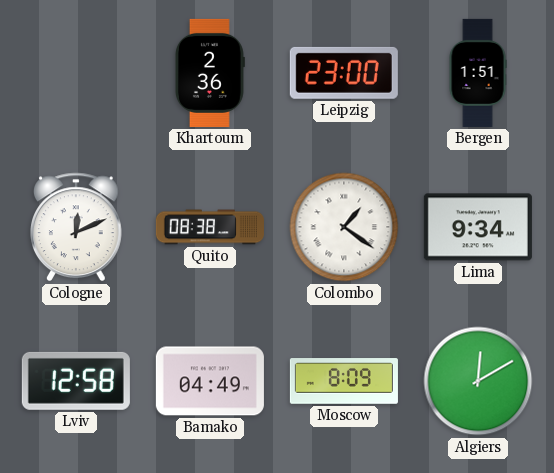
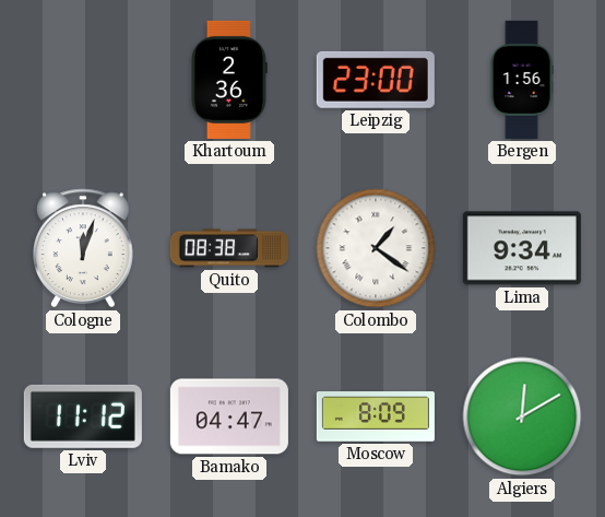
Bergen: 1:51 -> 1:56
Cologne: 12:11 -> 12:03
Lviv: 12:58 -> 11:12
Bamako: 04:49 -> 04:47
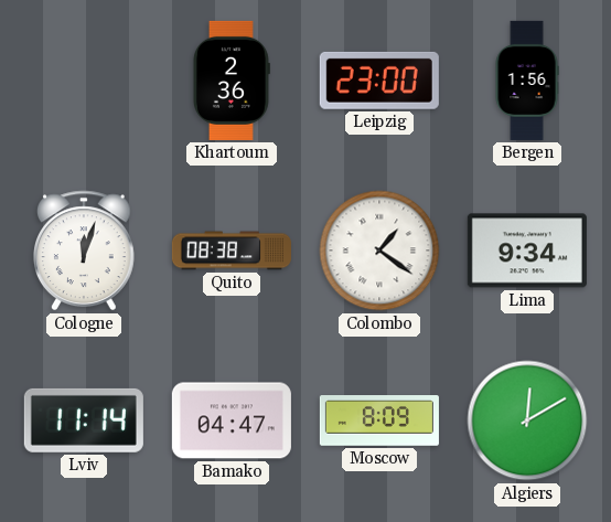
Lviv: 11:12 -> 11:14
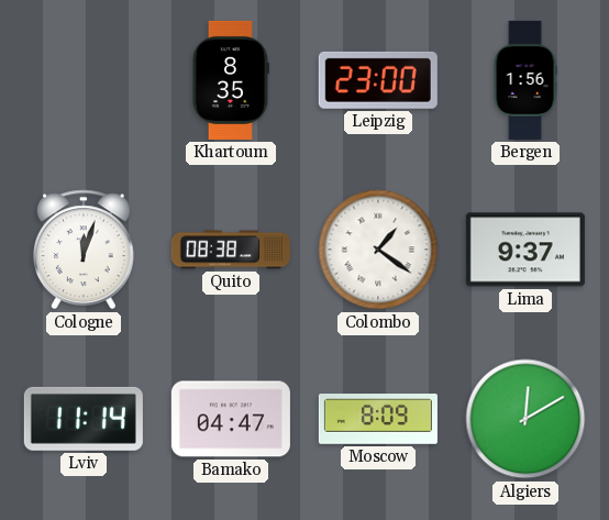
Khartoum: 2:36 -> 8:35
Lima: 9:34 -> 9:37
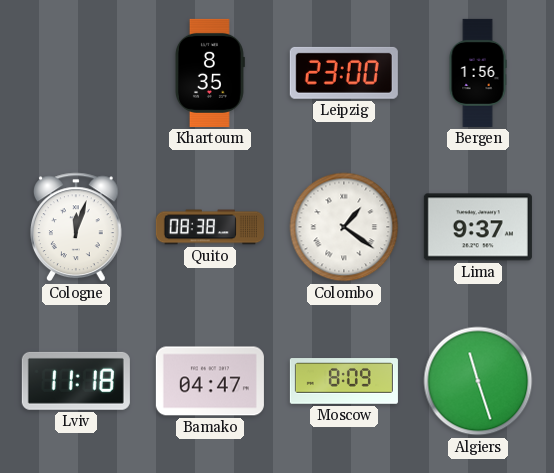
Lviv: 11:14 -> 11:18
Algiers: 12:10 -> 11:27
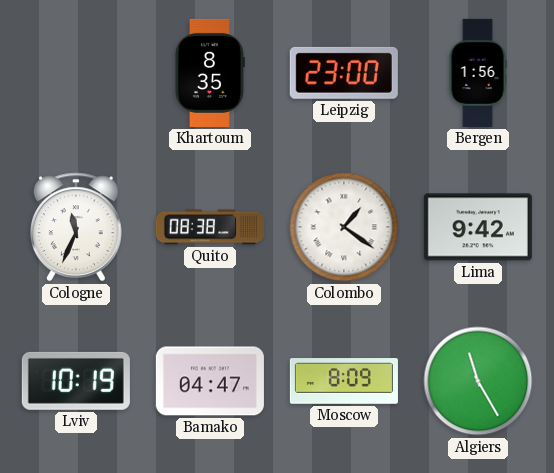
Cologne: 12:03 -> 11:34
Lima: 9:37 -> 9:42
Lviv: 11:18 -> 10:19
Algiers: 11:27 -> 11:25
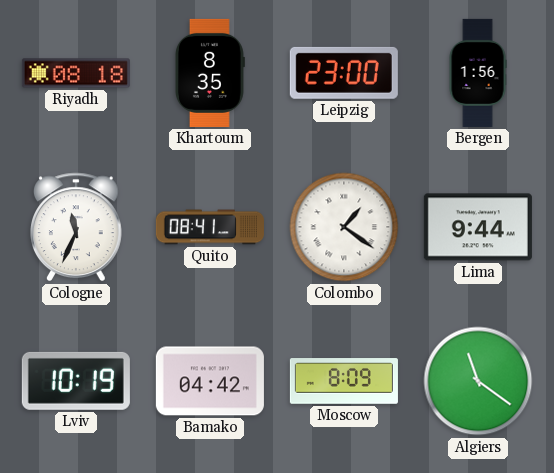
Riyadh: none -> 08:18
Quito: 08:38 -> 08:41
Lima: 9:42 -> 9:44
Bamako: 04:47 -> 04:42
Algiers: 11:25 -> 11:21
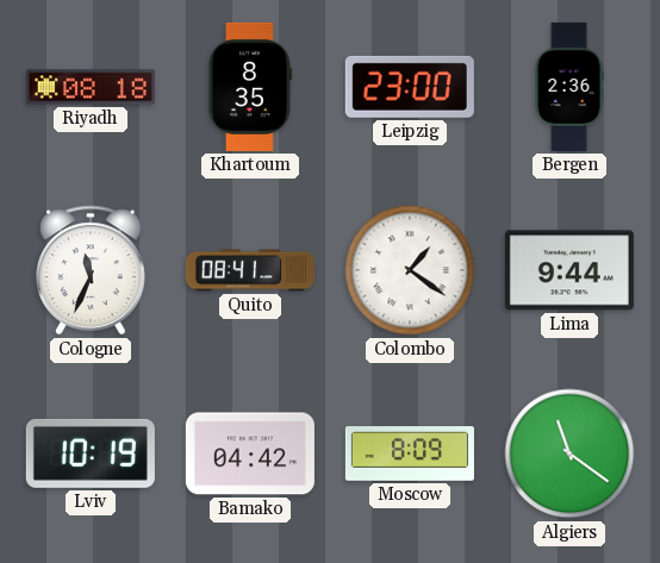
Bergen: 1:56 -> 2:36
